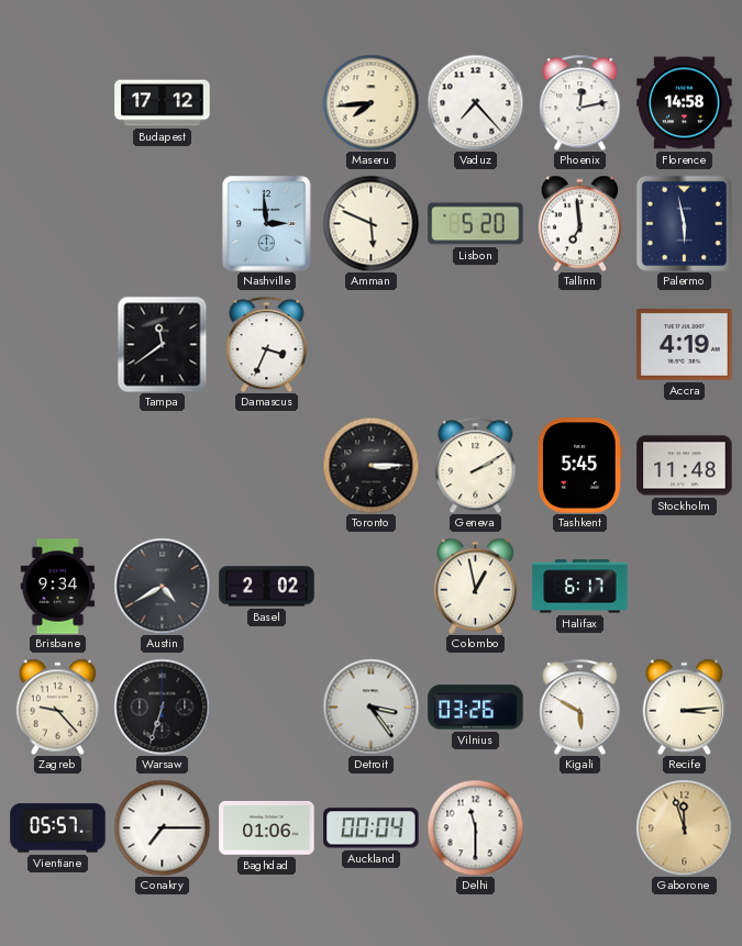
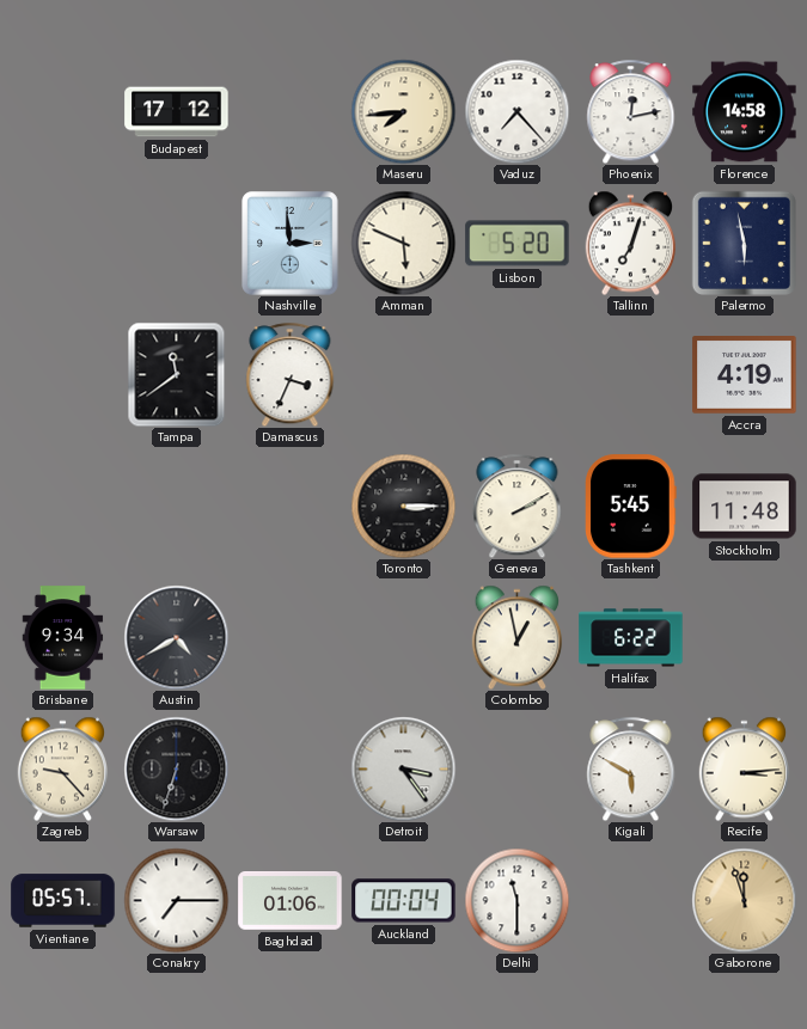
Tallinn: 6:59 -> 7:03
Basel: 2:02 -> none
Halifax: 6:17 -> 6:22
Vilnius: 03:26 -> none
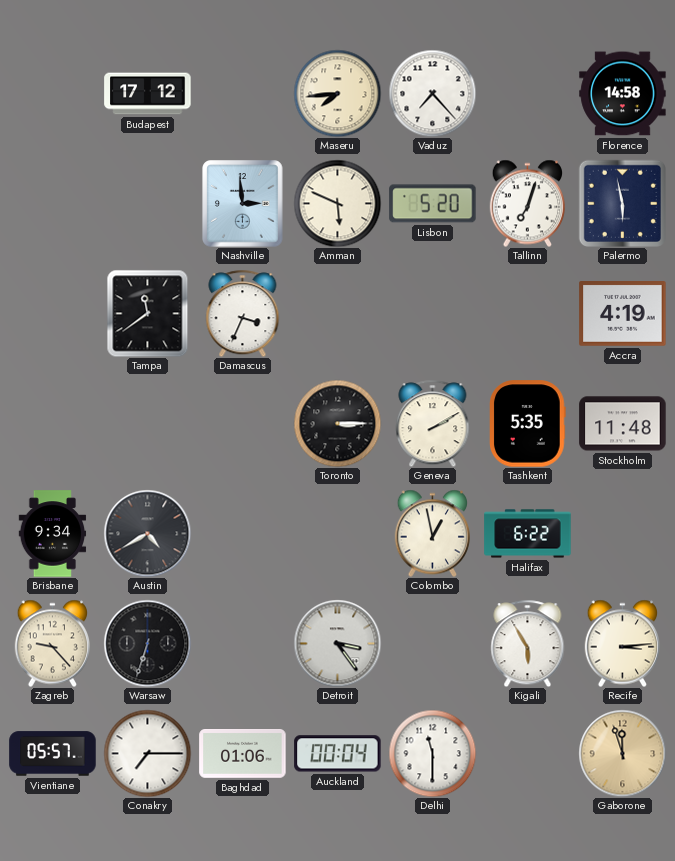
Phoenix: 12:13 -> none
Tashkent: 5:45 -> 5:35
Kigali: 5:50 -> 5:55
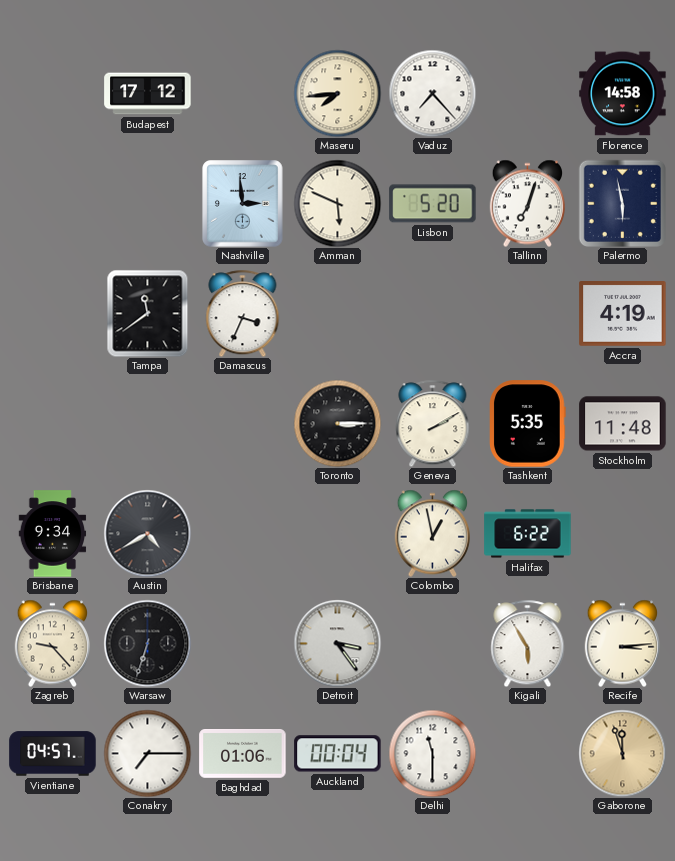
Vientiane: 05:57 -> 04:57
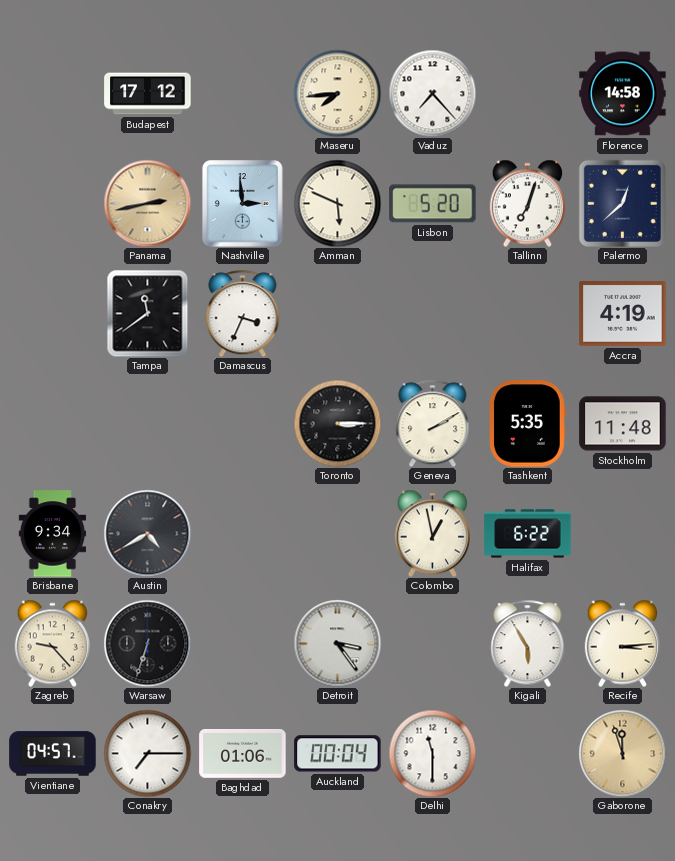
Panama: none -> 2:43
Palermo: 5:58 -> 12:38
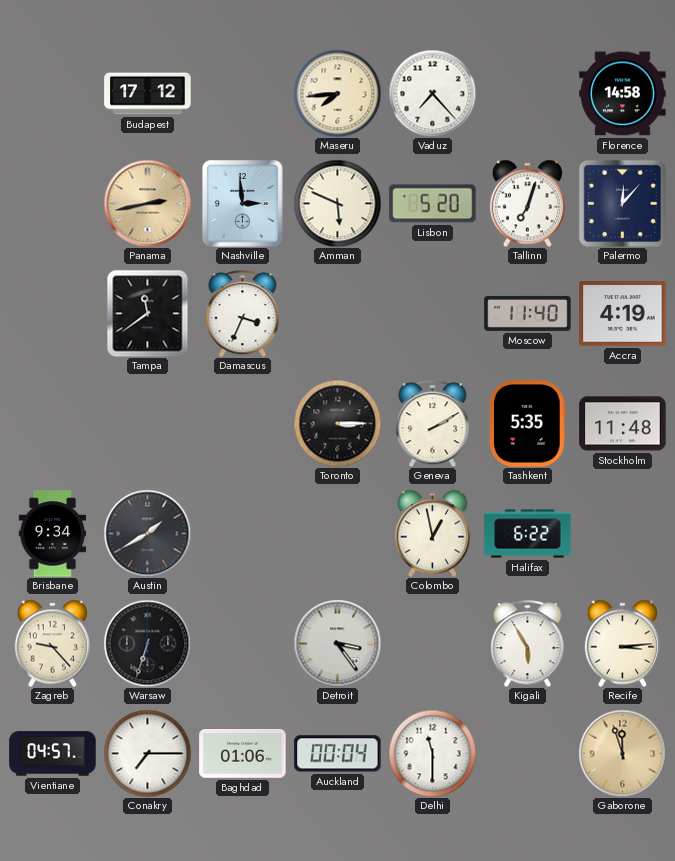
Palermo: 12:38 -> 12:07
Moscow: none -> 11:40
Austin: 4:40 -> 1:40
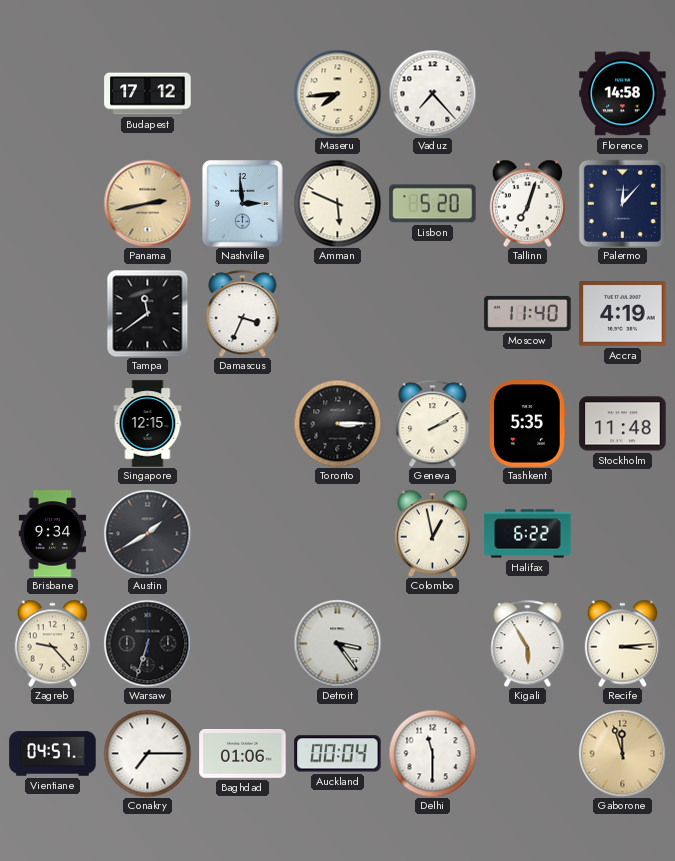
Singapore: none -> 12:15
